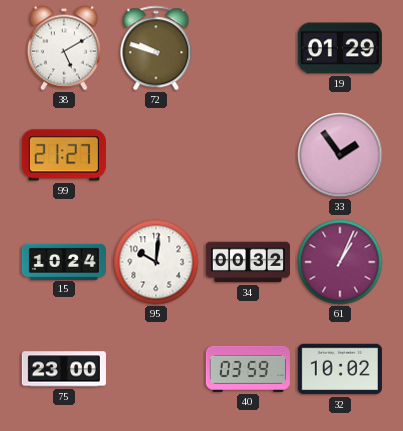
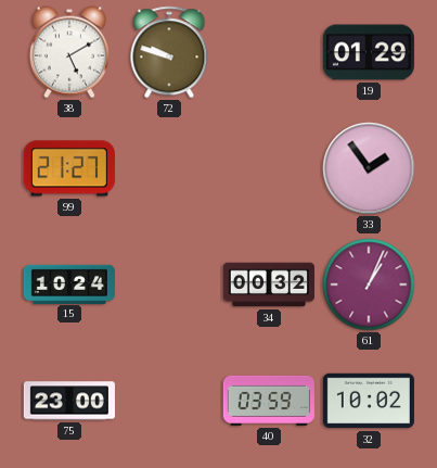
95: 10:01 -> none
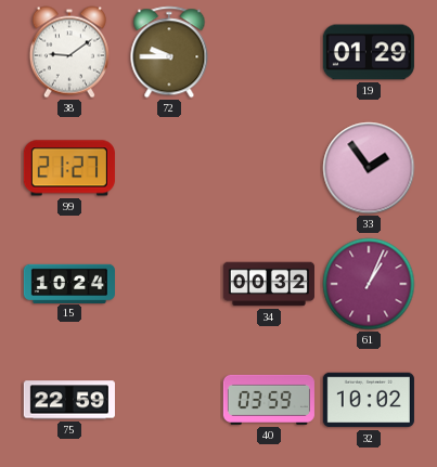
38: 5:10 -> 9:09
72: 9:48 -> 9:45
75: 23:00 -> 22:59
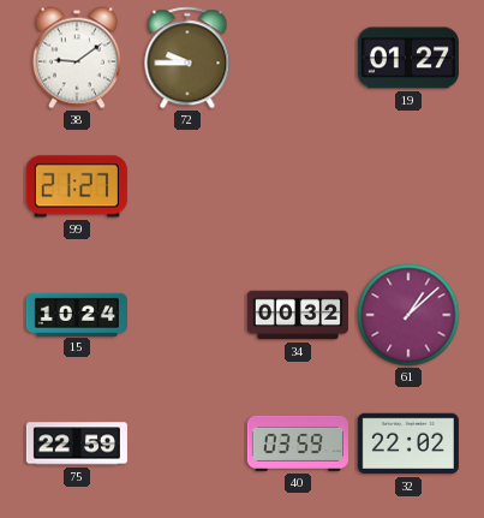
19: 01:29 -> 01:27
33: 1:54 -> none
61: 1:04 -> 1:08
32: 10:02 -> 22:02
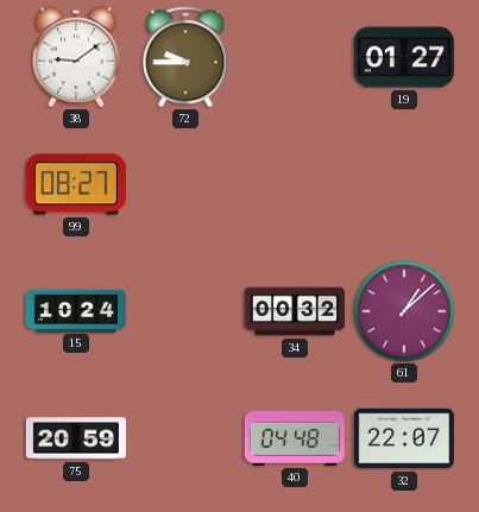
99: 21:27 -> 08:27
75: 22:59 -> 20:59
40: 03:59 -> 04:48
32: 22:02 -> 22:07
